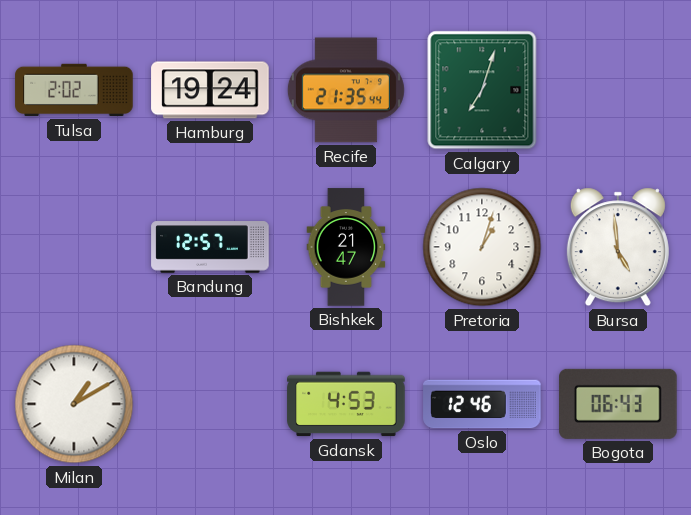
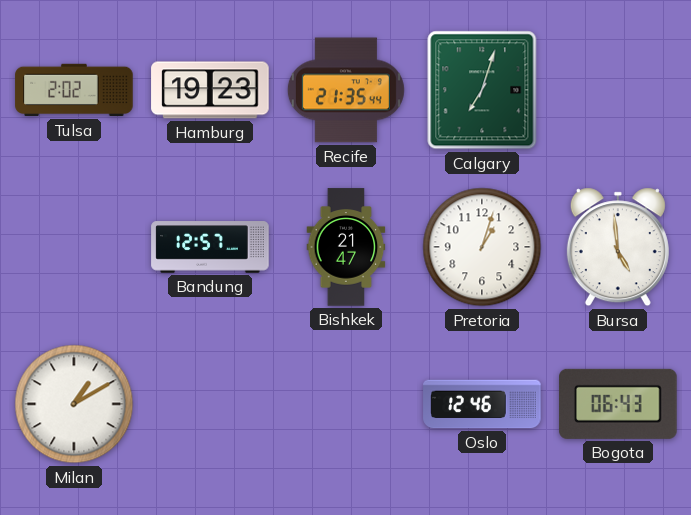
Hamburg: 19:24 -> 19:23
Gdansk: 4:53 -> none
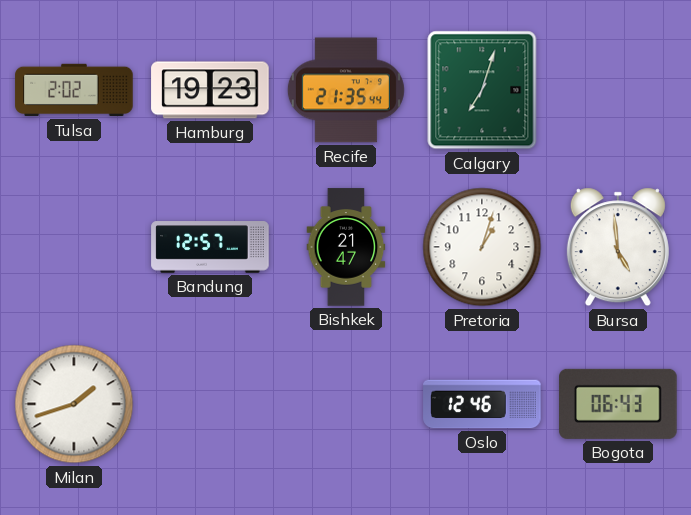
Milan: 1:10 -> 1:42
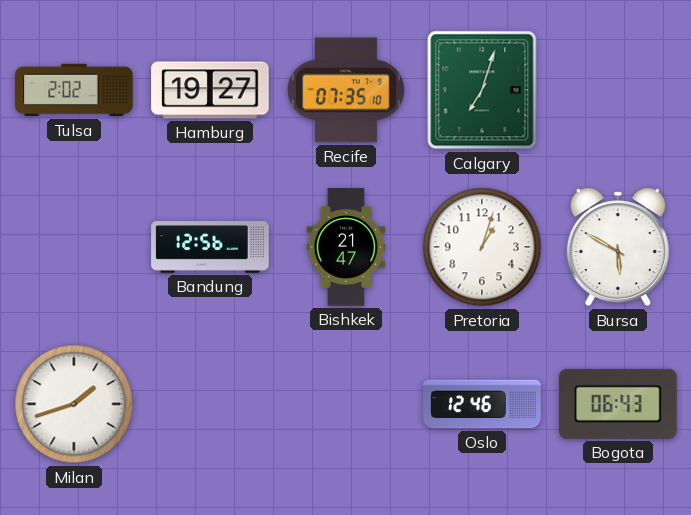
Hamburg: 19:23 -> 19:27
Recife: 21:35 -> 07:35
Bandung: 12:57 -> 12:56
Bursa: 4:59 -> 5:50
